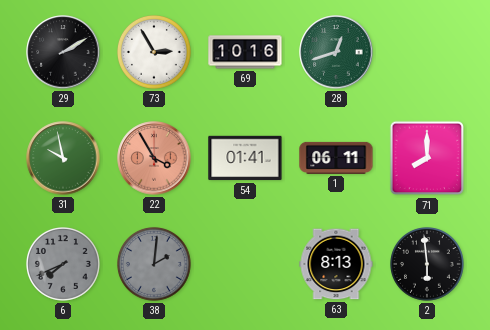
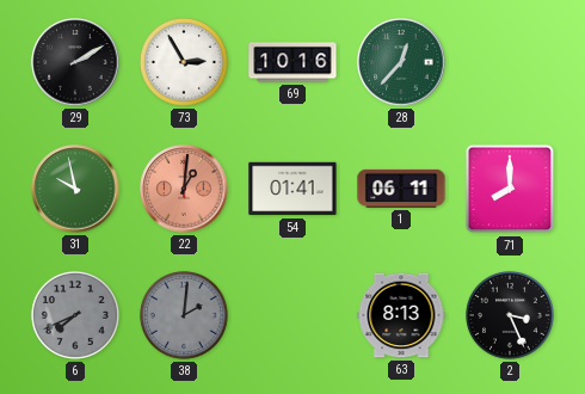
28: 12:42 -> 12:37
22: 3:55 -> 1:01
2: 5:59 -> 3:26
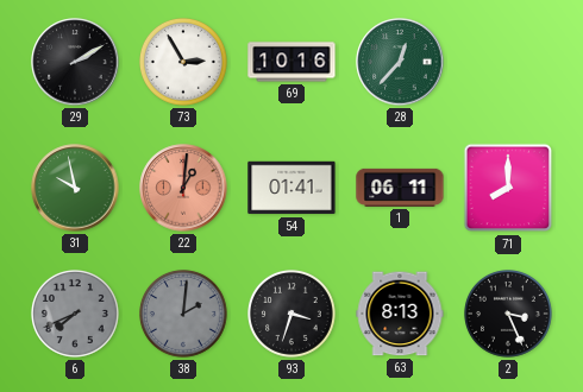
93: none -> 3:33
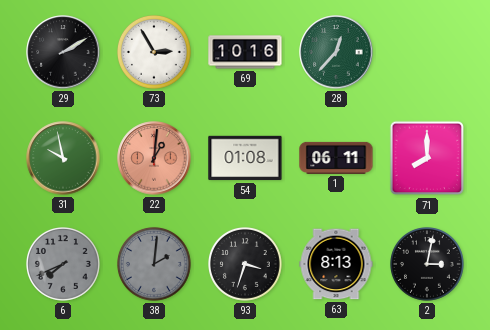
54: 01:41 -> 01:08
2: 3:26 -> 3:02
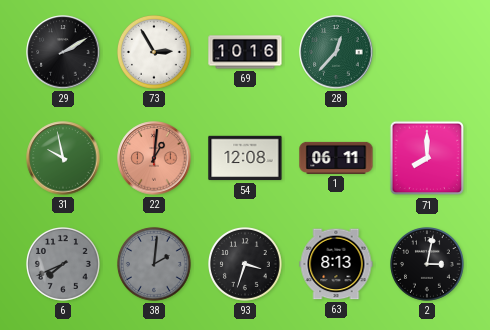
54: 01:08 -> 12:08
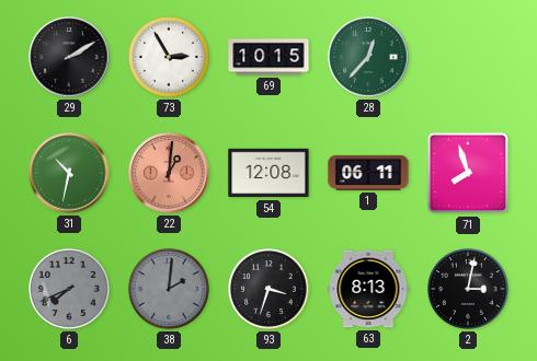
69: 10:16 -> 10:15
31: 9:58 -> 10:32
71: 8:00 -> 7:57
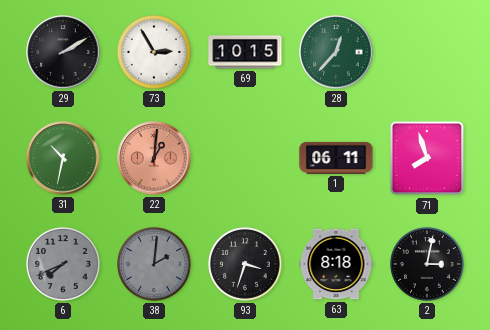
54: 12:08 -> none
63: 8:13 -> 8:18
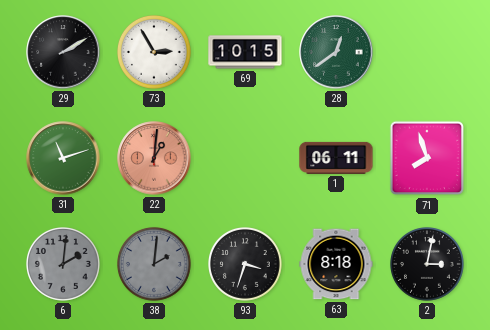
28: 12:37 -> 12:39
31: 10:32 -> 11:12
6: 7:41 -> 2:01
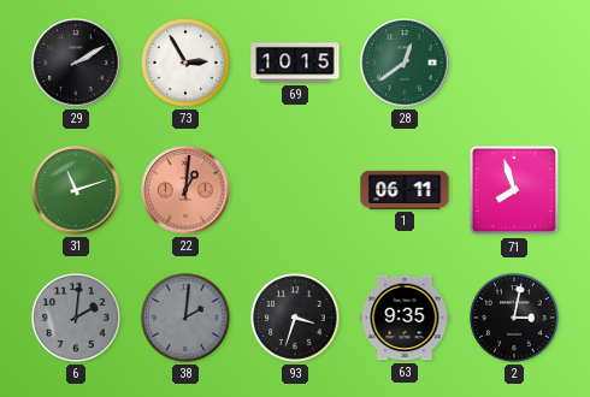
63: 8:18 -> 9:35
